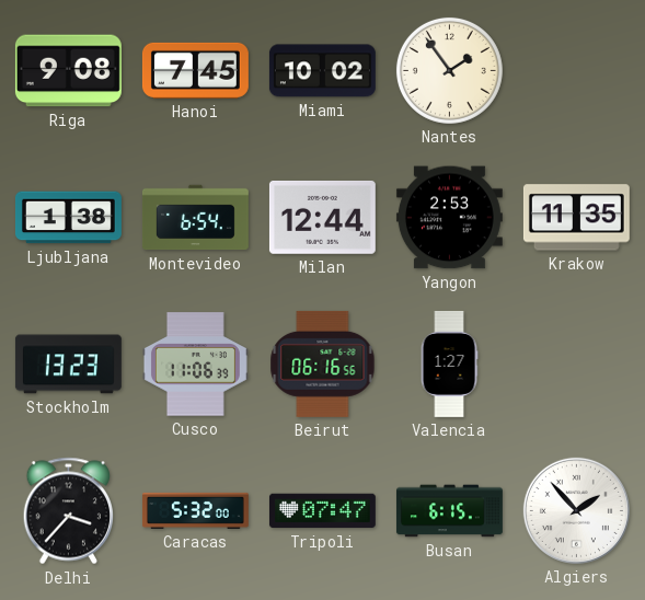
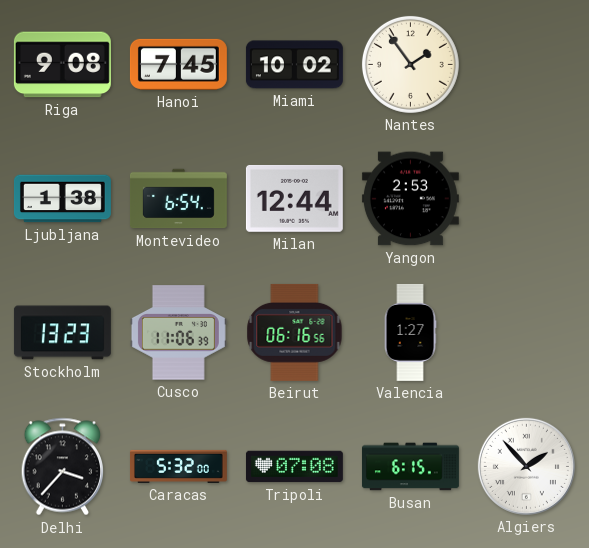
Krakow: 11:35 -> none
Tripoli: 07:47 -> 07:08
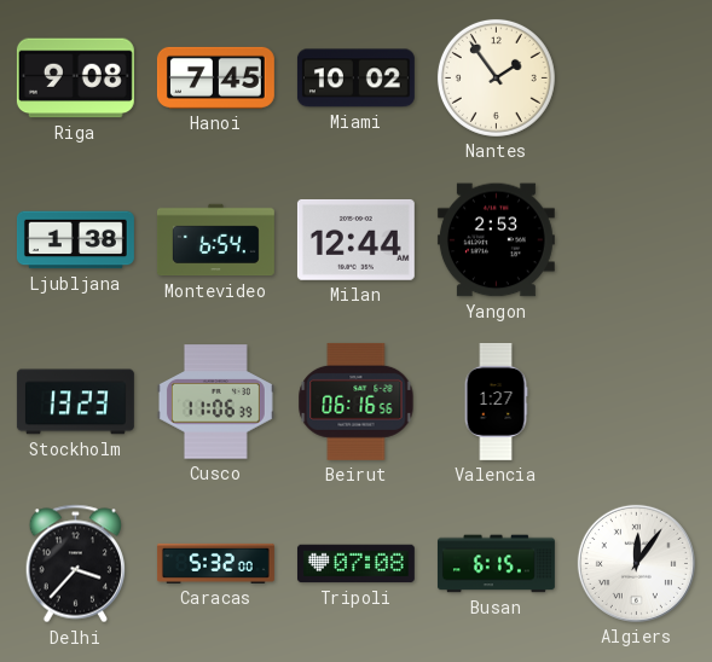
Algiers: 1:53 -> 12:06
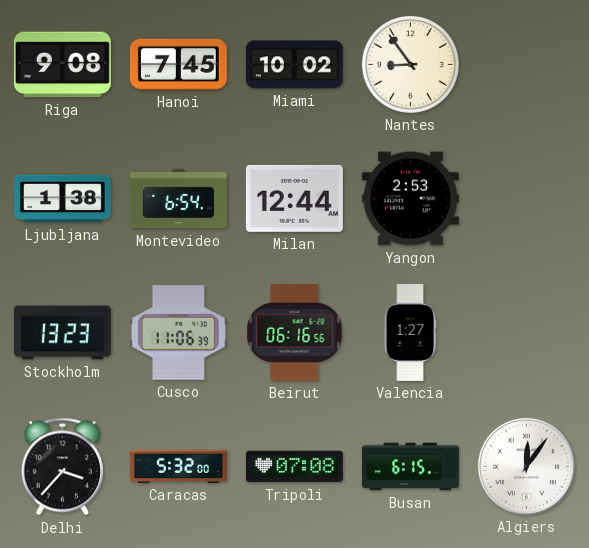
Nantes: 1:54 -> 8:54
